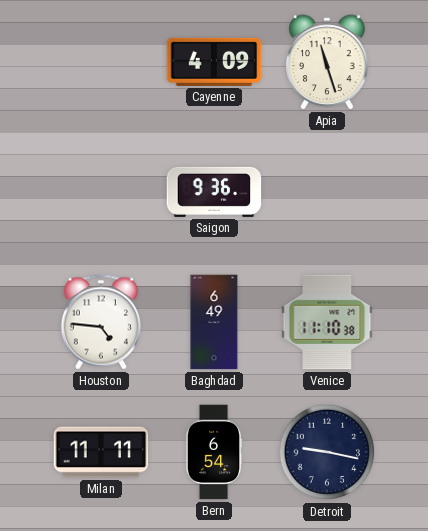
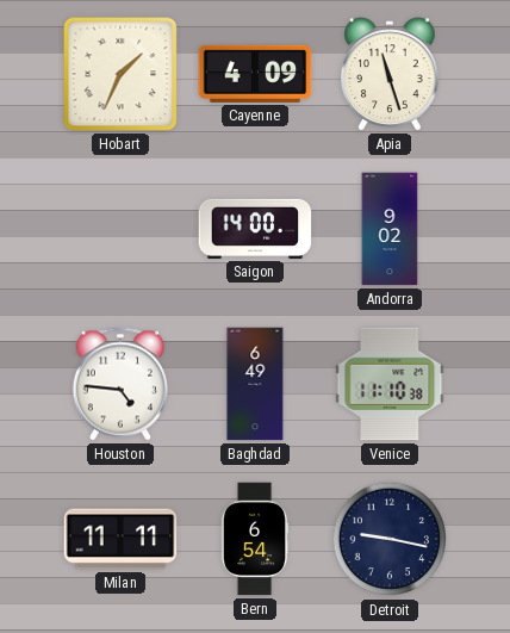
Hobart: none -> 1:34
Saigon: 9:36 -> 14:00
Andorra: none -> 9:02
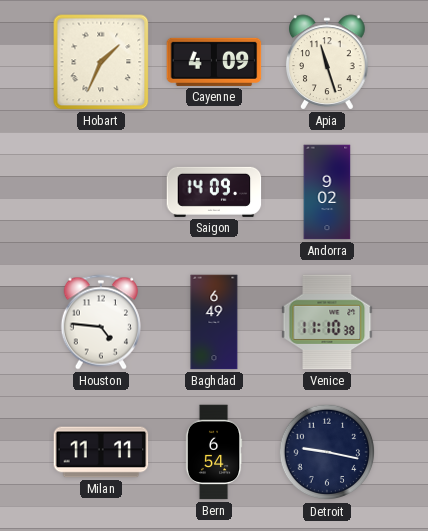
Saigon: 14:00 -> 14:09
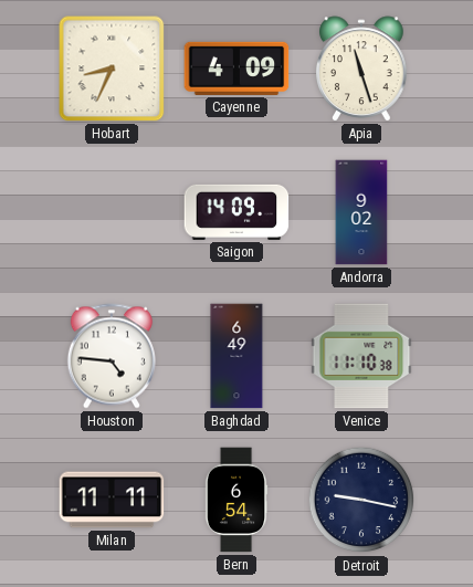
Hobart: 1:34 -> 8:34
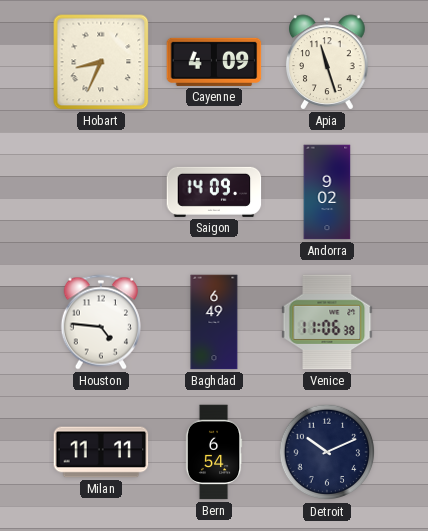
Venice: 11:10 -> 11:06
Detroit: 9:17 -> 10:11
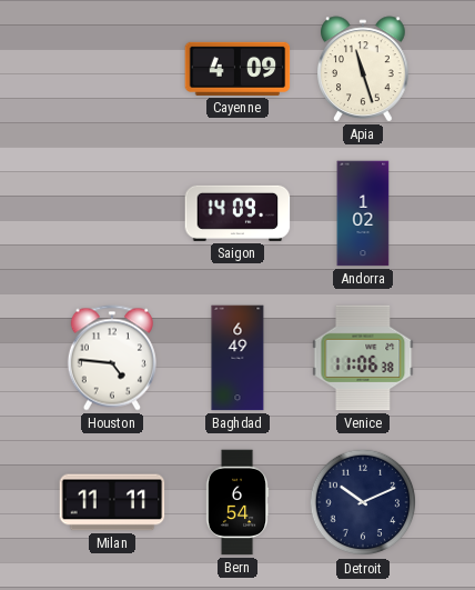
Hobart: 8:34 -> none
Andorra: 9:02 -> 1:02
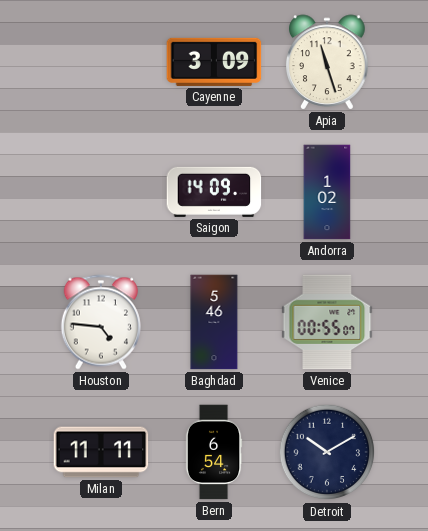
Cayenne: 4:09 -> 3:09
Baghdad: 6:49 -> 5:46
Venice: 11:06 -> 00:55
Detroit: 10:11 -> 10:10
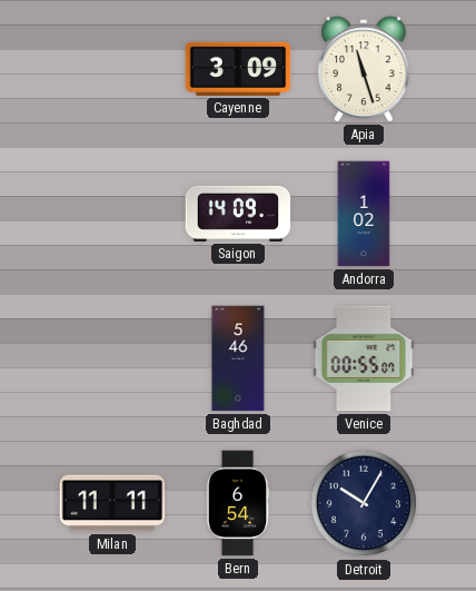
Houston: 4:46 -> none
Detroit: 10:10 -> 10:05
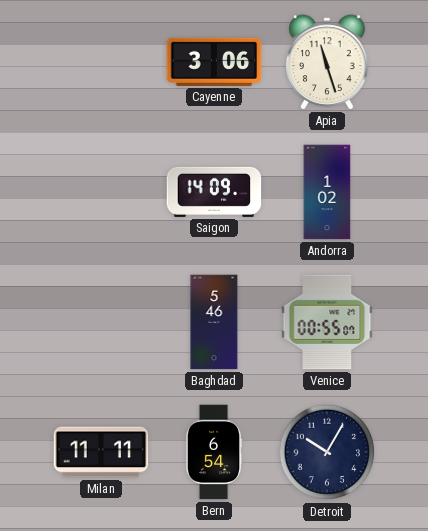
Cayenne: 3:09 -> 3:06
